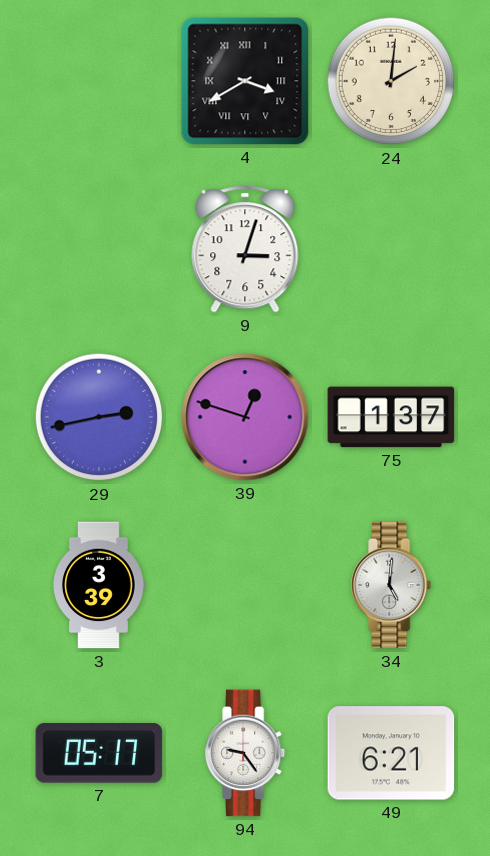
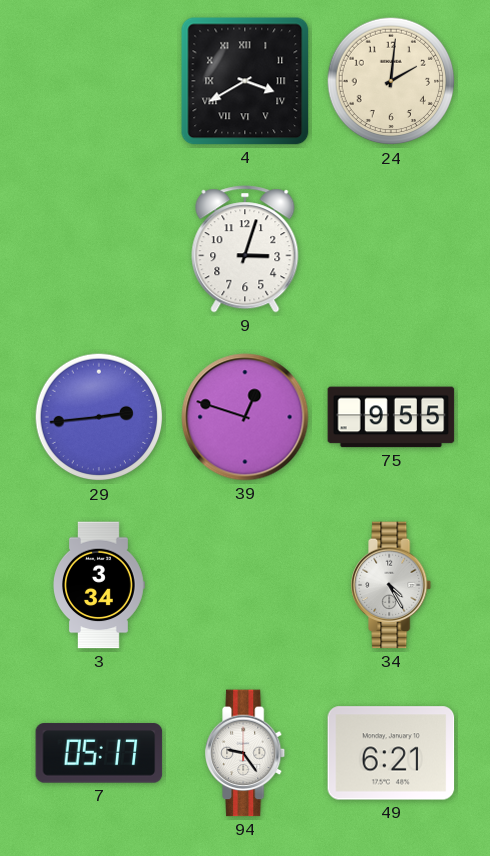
29: 2:43 -> 2:44
75: 1:37 -> 9:55
3: 3:39 -> 3:34
34: 5:01 -> 4:25
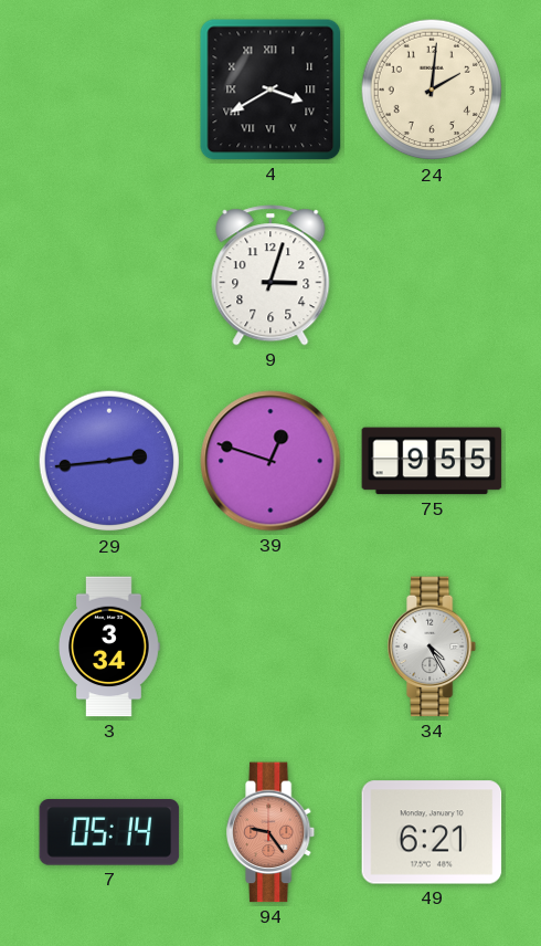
7: 05:17 -> 05:14
94 dial: white -> salmon
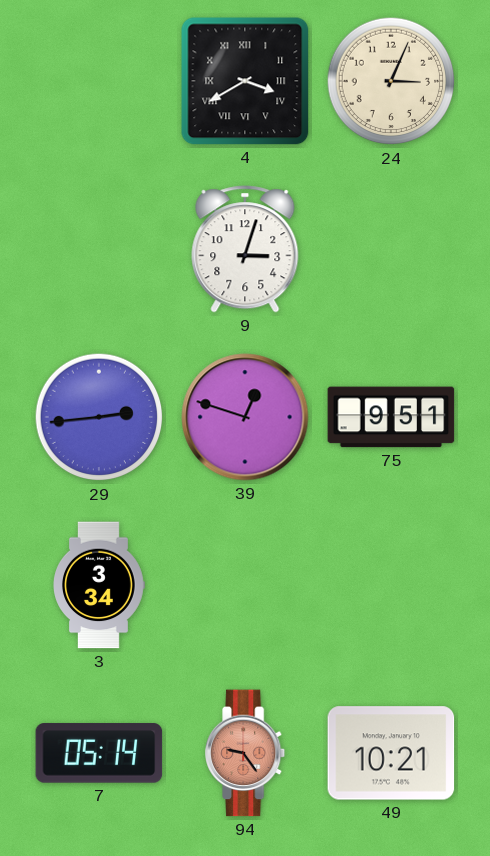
24: 2:01 -> 3:04
75: 9:55 -> 9:51
34: 4:25 -> none
49: 6:21 -> 10:21
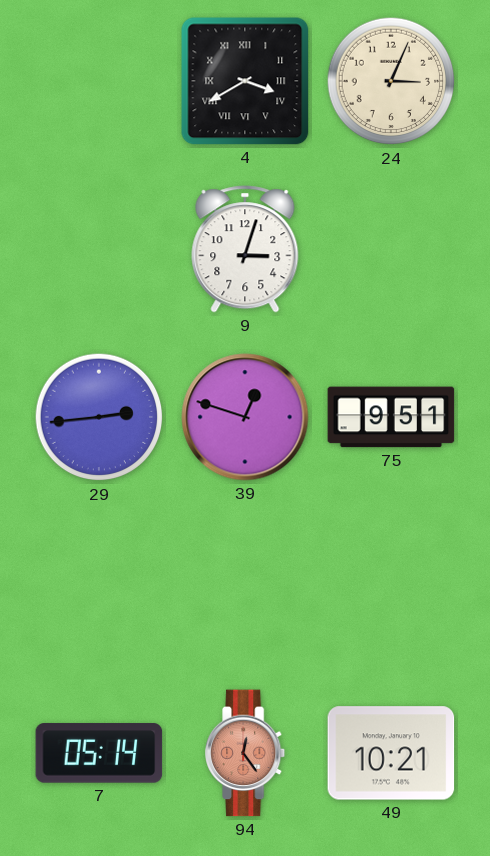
3: 3:34 -> none
94: 9:24 -> 12:24
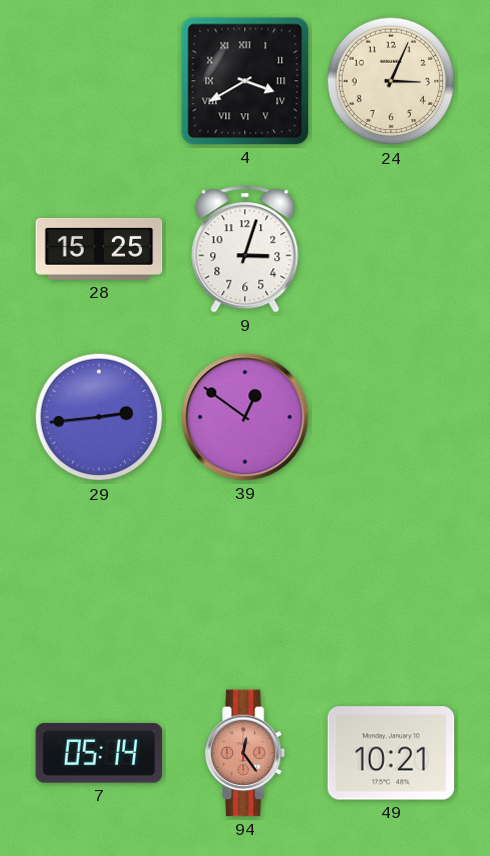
28: none -> 15:25
39: 12:48 -> 12:51
75: 9:51 -> none
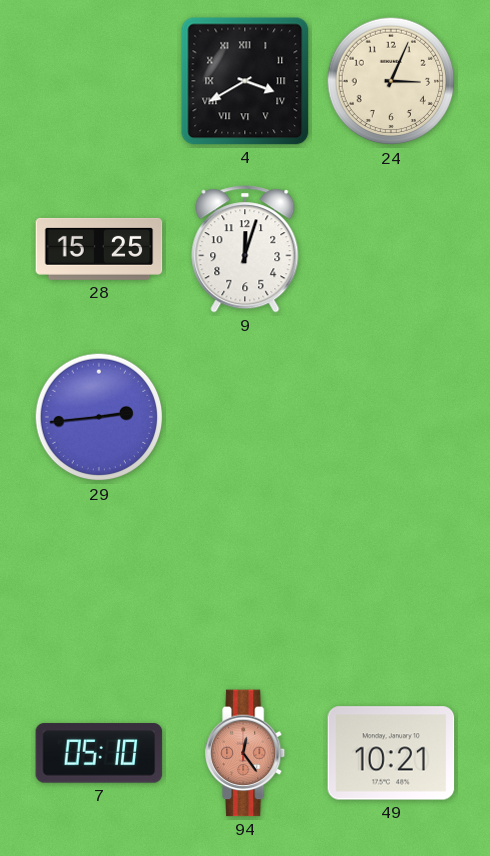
9: 3:03 -> 12:03
39: 12:51 -> none
7: 05:14 -> 05:10
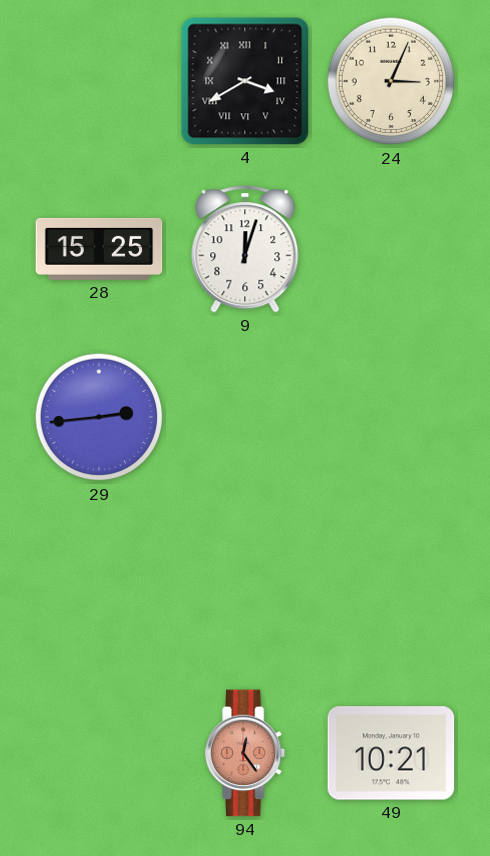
7: 05:10 -> none
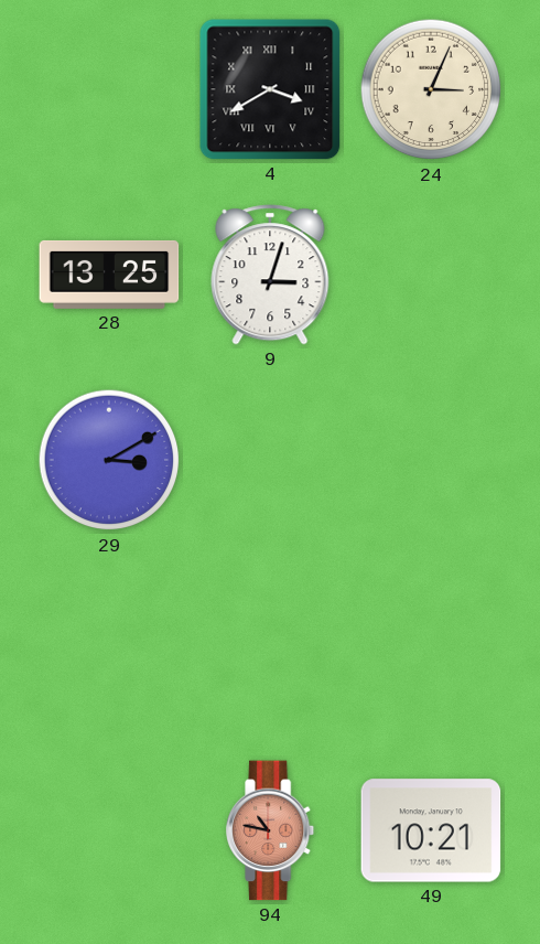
28: 15:25 -> 13:25
9: 12:03 -> 3:03
29: 2:44 -> 3:10
94: 12:24 -> 10:47
